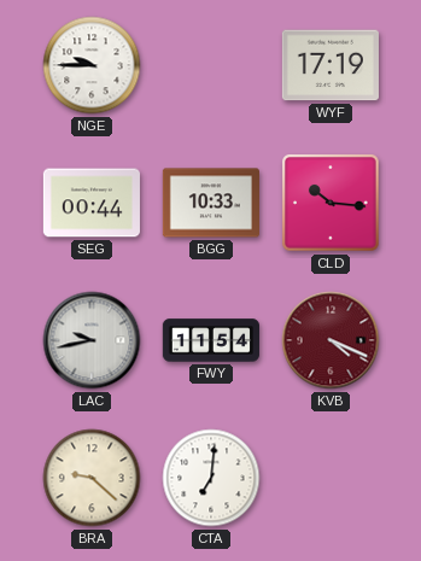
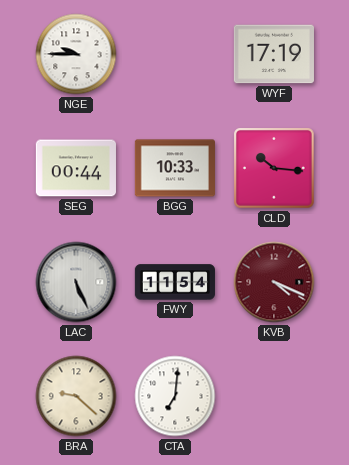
LAC: 9:43 -> 5:26
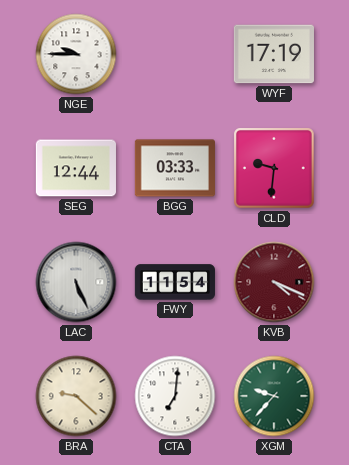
SEG: 00:44 -> 12:44
BGG: 10:33 -> 03:33
CLD: 10:16 -> 9:31
XGM: none -> 9:37
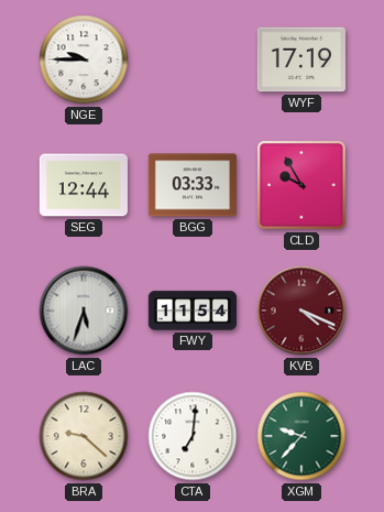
CLD: 9:31 -> 9:55
LAC: 5:26 -> 5:33
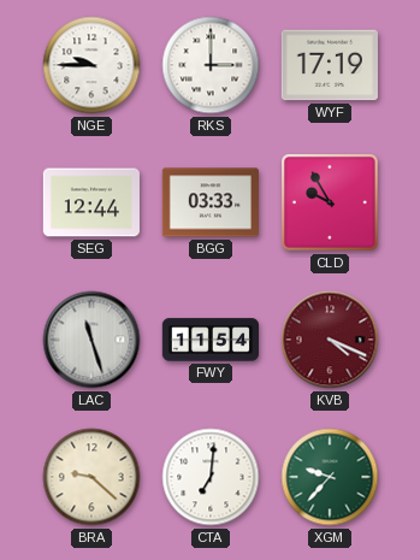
RKS: none -> 3:00
LAC: 5:33 -> 11:27
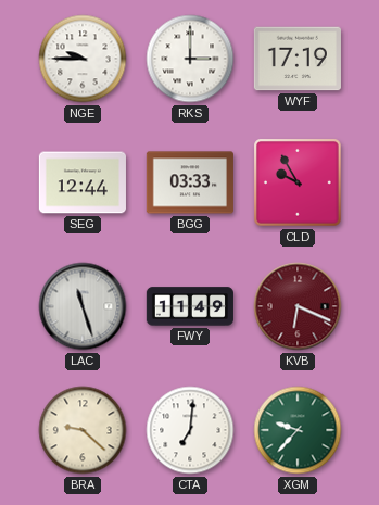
FWY: 11:54 -> 11:49
KVB: 4:19 -> 6:19
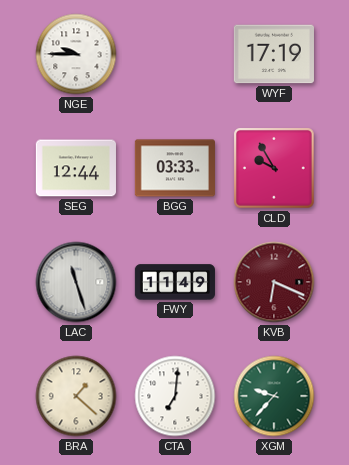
RKS: 3:00 -> none
BRA: 9:22 -> 1:22
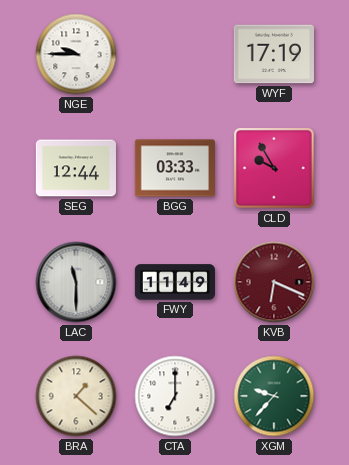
LAC: 11:27 -> 11:30
CTA: 7:01 -> 7:00
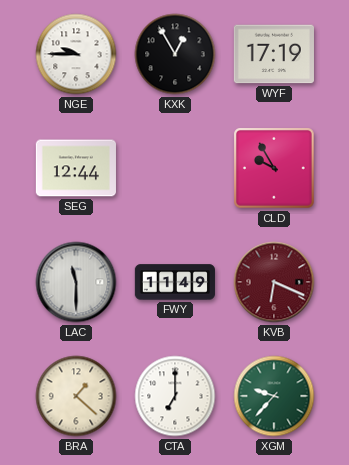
KXK: none -> 12:55
BGG: 03:33 -> none
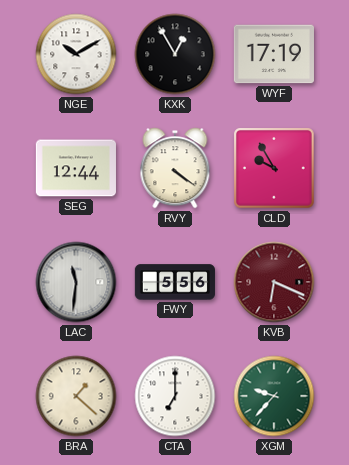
NGE: 9:45 -> 10:10
RVY: none -> 4:21
LAC: 11:30 -> 11:31
FWY: 11:49 -> 5:56
